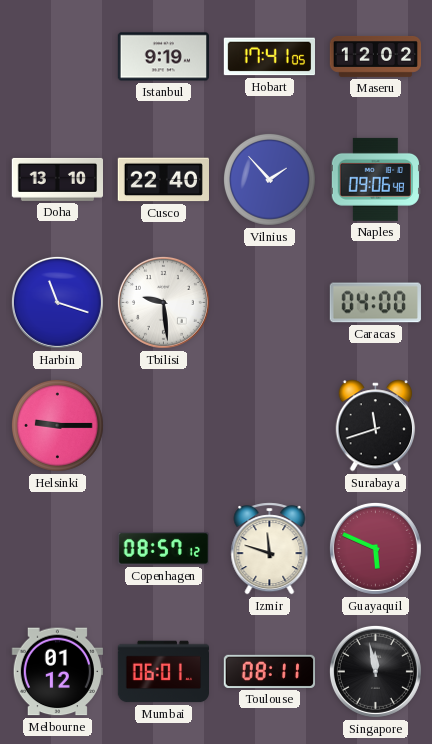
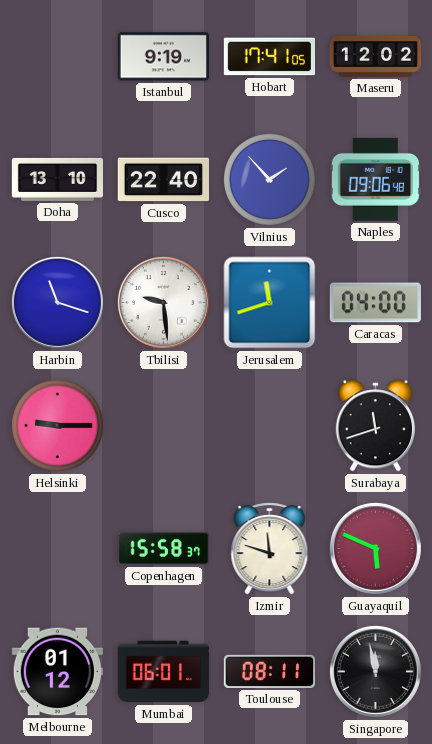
Jerusalem: none -> 11:42
Copenhagen: 08:57 -> 15:58
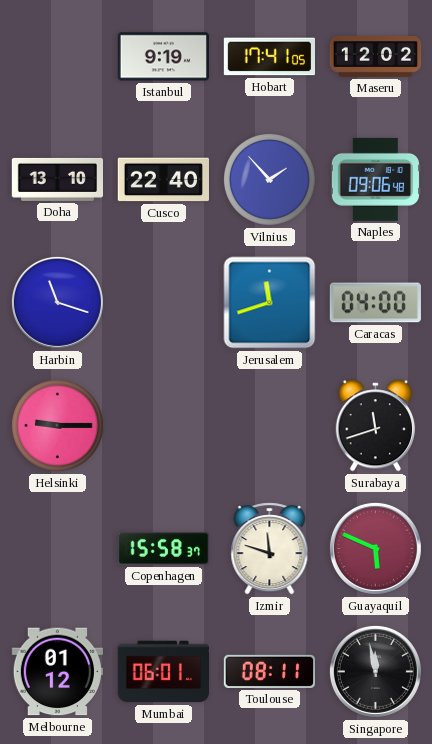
Tbilisi: 9:29 -> none
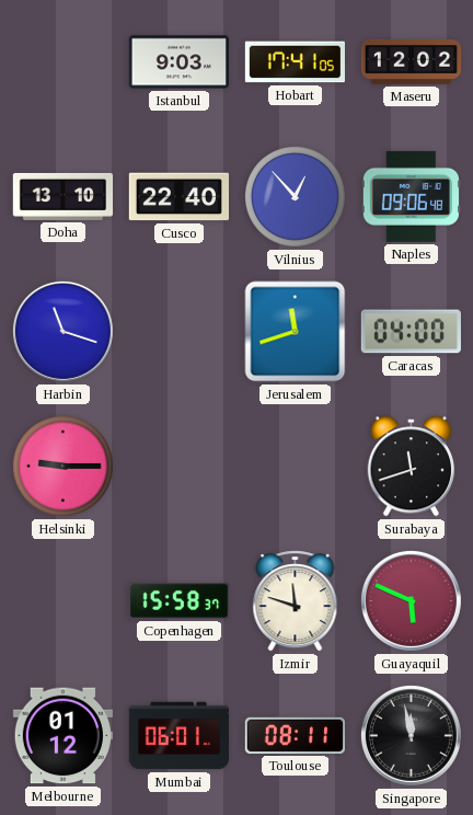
Istanbul: 9:19 -> 9:03
Vilnius: 1:53 -> 12:53
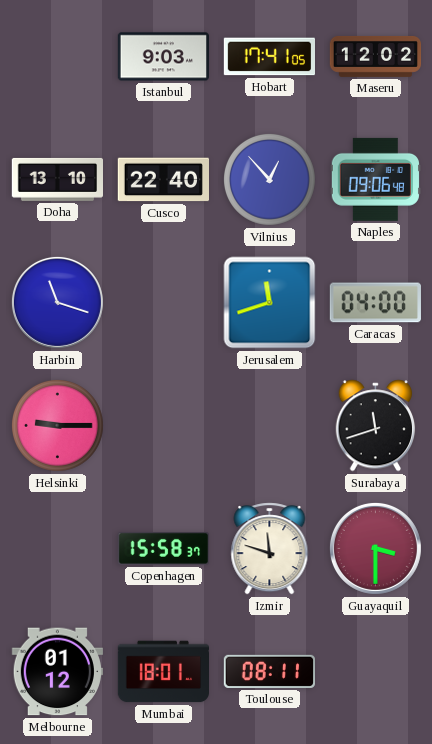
Guayaquil: 5:49 -> 3:30
Mumbai: 06:01 -> 18:01
Singapore: 11:58 -> none
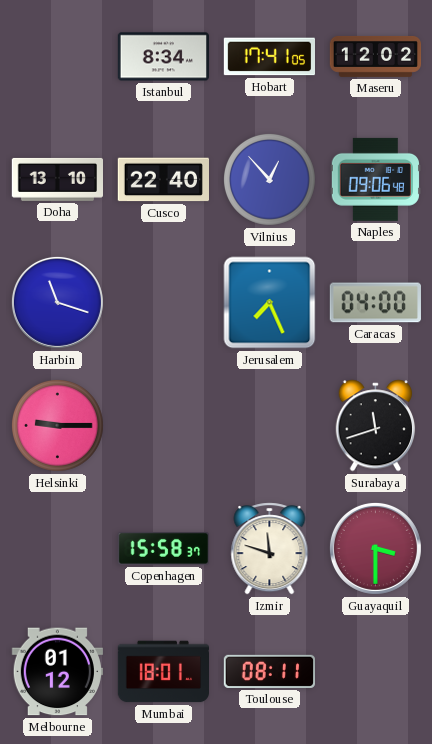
Istanbul: 9:03 -> 8:34
Jerusalem: 11:42 -> 7:26
